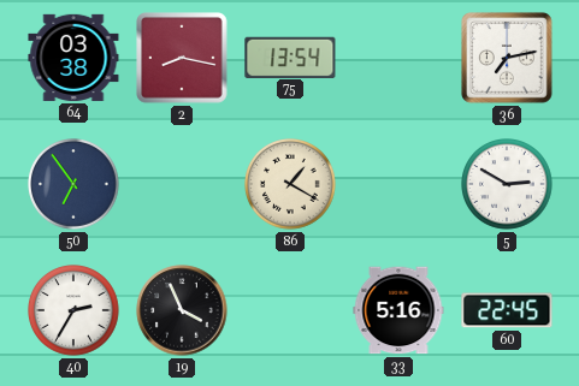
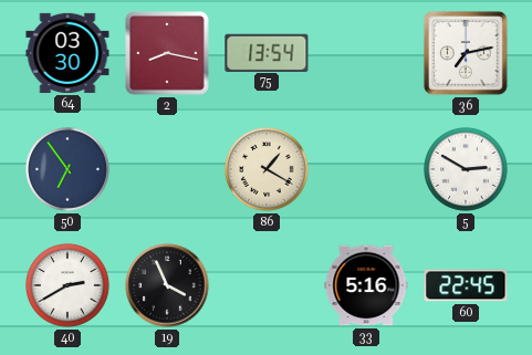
64: 03:38 -> 03:30
40: 2:35 -> 2:40
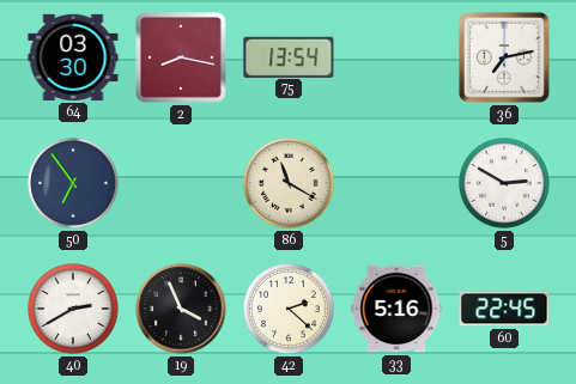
86: 1:20 -> 11:20
42: none -> 2:22
